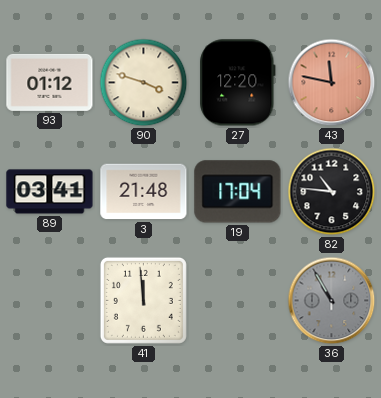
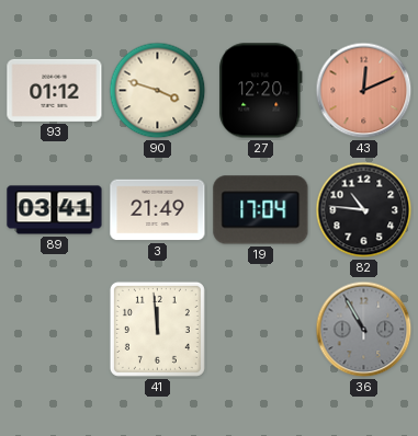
43: 11:47 -> 12:11
3: 21:48 -> 21:49
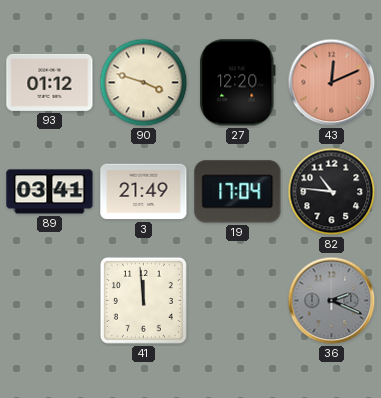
36: 10:55 -> 2:19
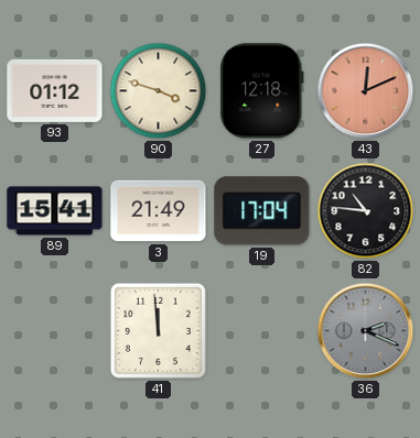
27: 12:20 -> 12:18
89: 03:41 -> 15:41
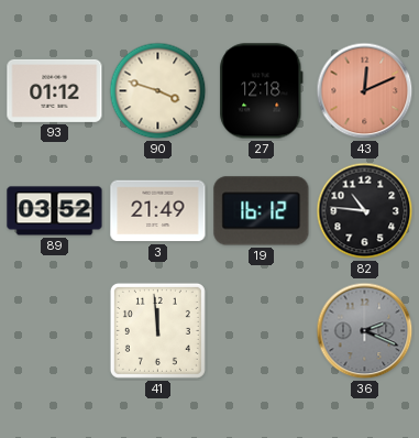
89: 15:41 -> 03:52
19: 17:04 -> 16:12
